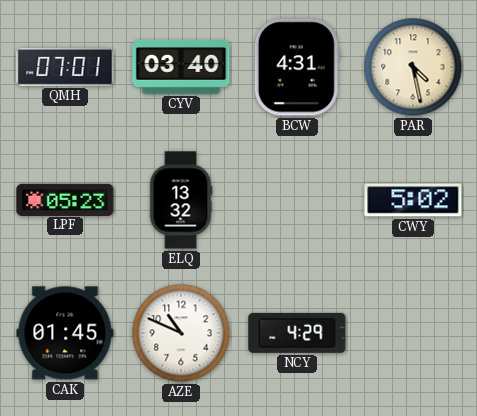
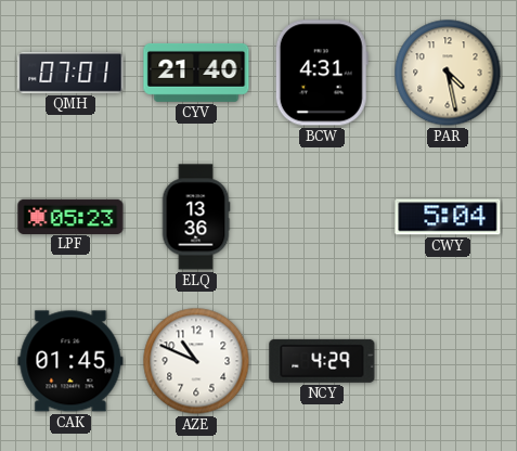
CYV: 03:40 -> 21:40
ELQ: 13:32 -> 13:36
CWY: 5:02 -> 5:04
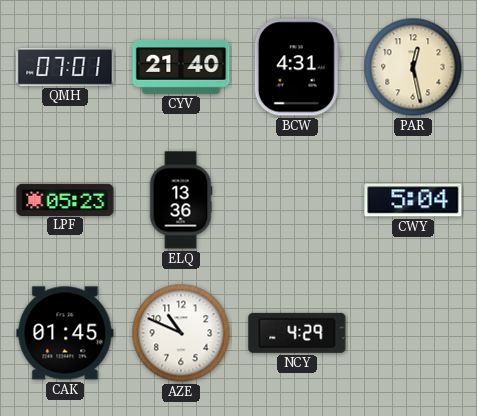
PAR: 4:28 -> 12:28
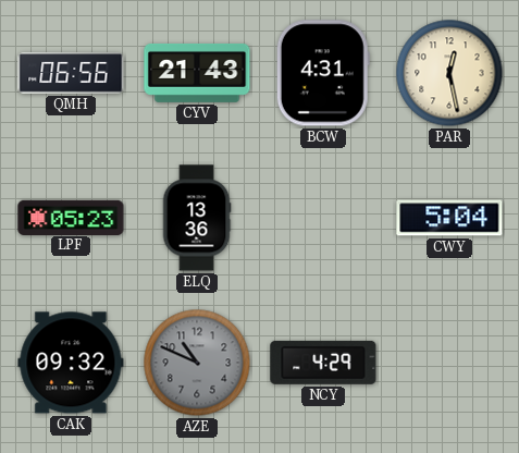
QMH: 07:01 -> 06:56
CYV: 21:40 -> 21:43
CAK: 01:45 -> 09:32
AZE dial: white -> grey
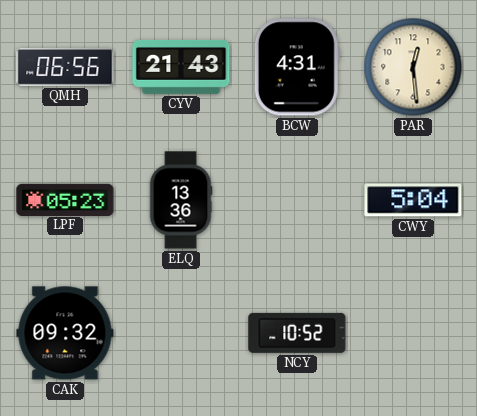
PAR: 12:28 -> 12:29
AZE: 10:49 -> none
NCY: 4:29 -> 10:52
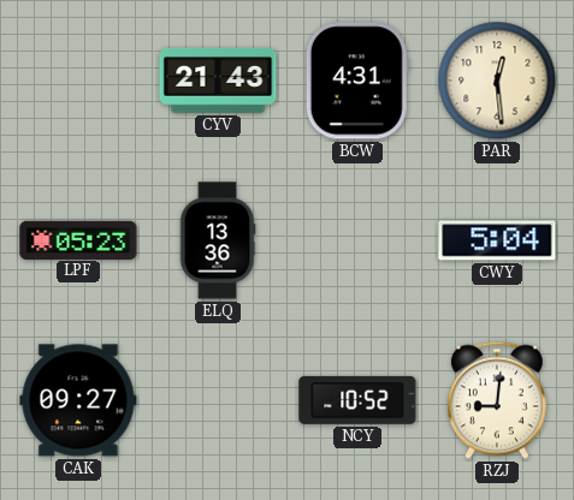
QMH: 06:56 -> none
CAK: 09:32 -> 09:27
RZJ: none -> 9:01
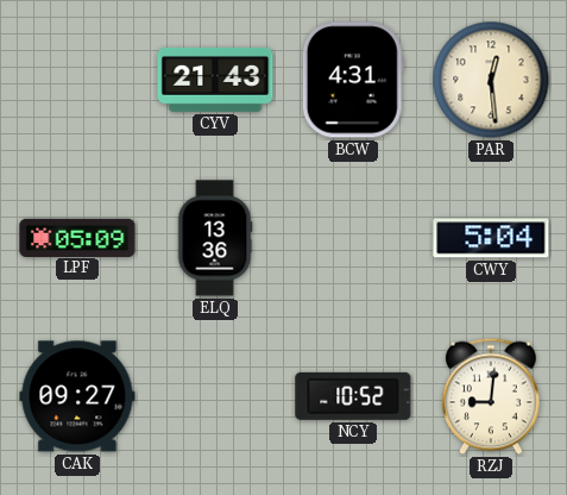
LPF: 05:23 -> 05:09
